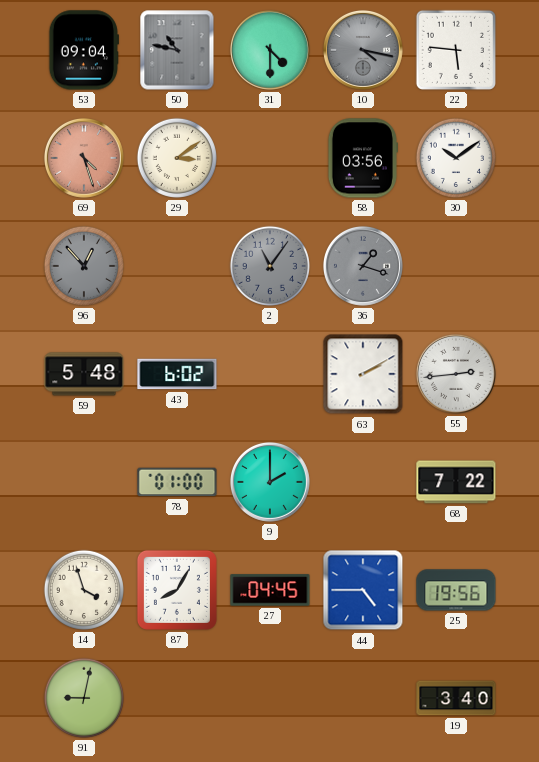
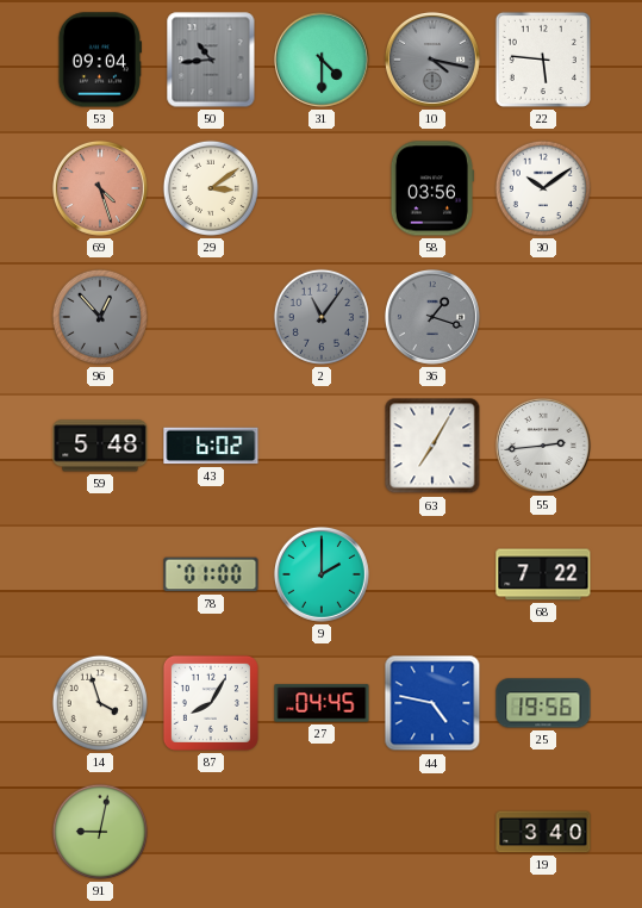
50: 10:47 -> 10:44
63: 2:10 -> 7:05
44: 4:45 -> 4:47
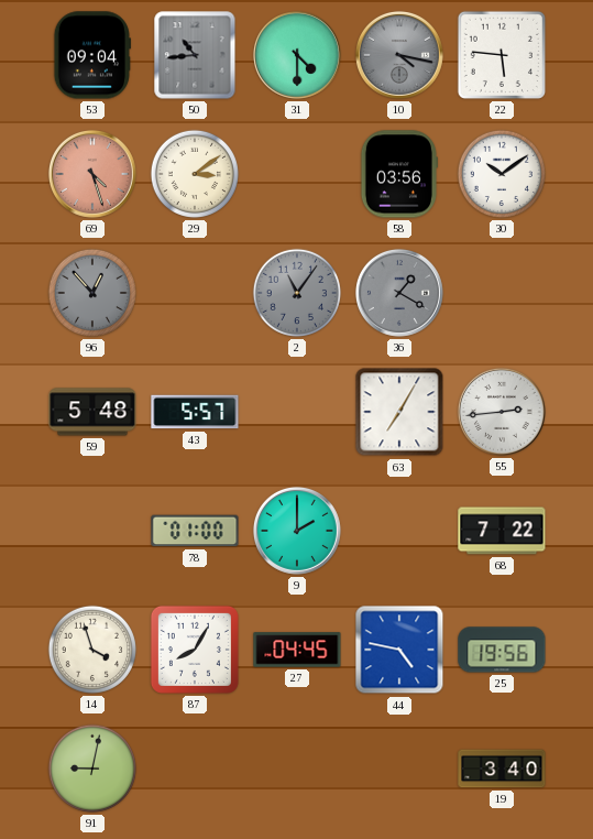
36: 1:18 -> 1:20
43: 6:02 -> 5:57
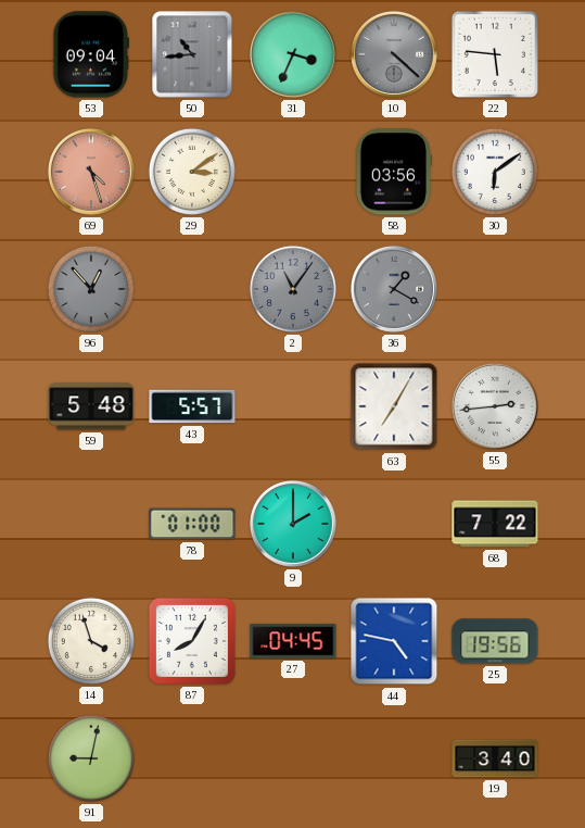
31: 4:30 -> 3:34
10: 4:17 -> 4:22
30: 10:09 -> 6:09
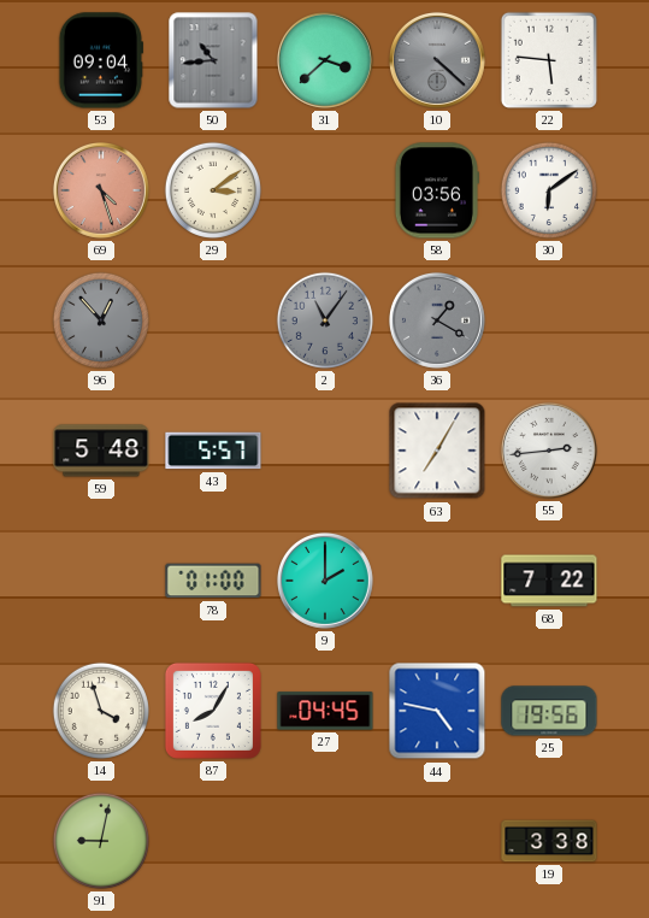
31: 3:34 -> 3:38
19: 3:40 -> 3:38
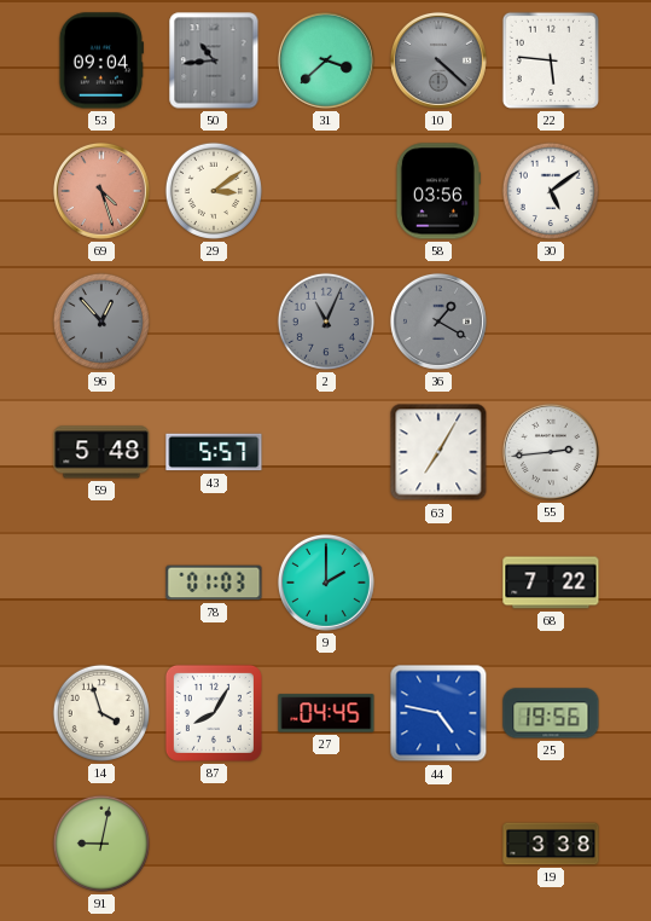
30: 6:09 -> 5:09
2: 11:06 -> 11:04
78: 01:00 -> 01:03
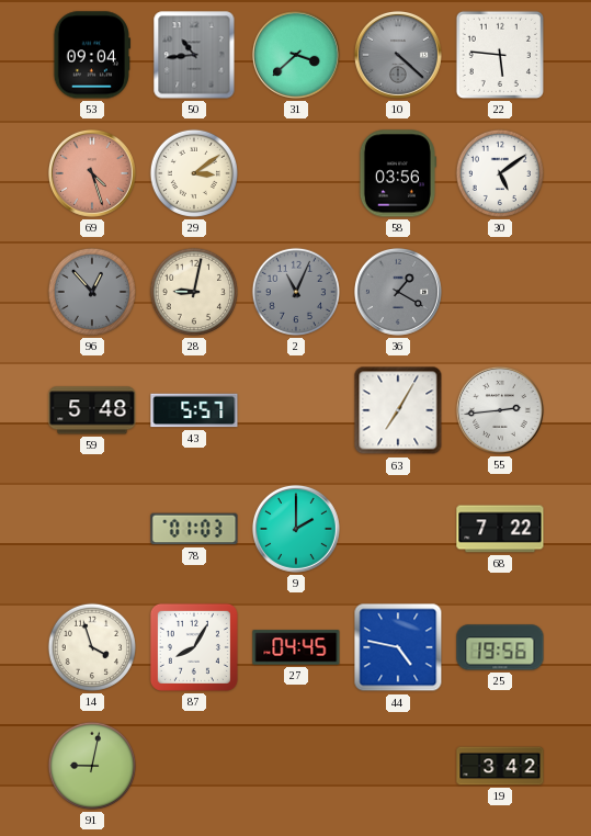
28: none -> 9:02
19: 3:38 -> 3:42
